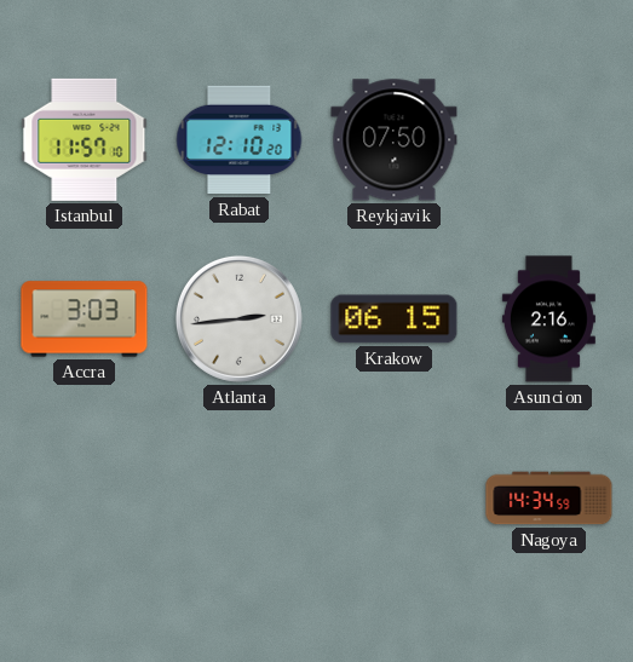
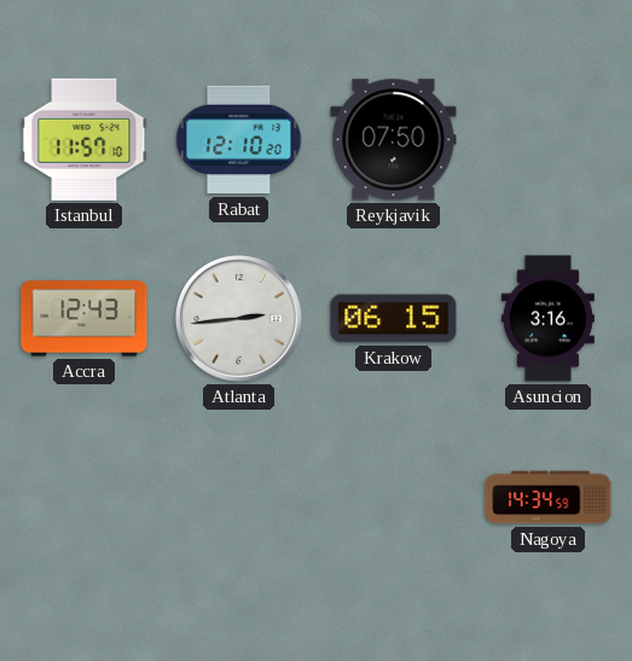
Accra: 3:03 -> 12:43
Asuncion: 2:16 -> 3:16
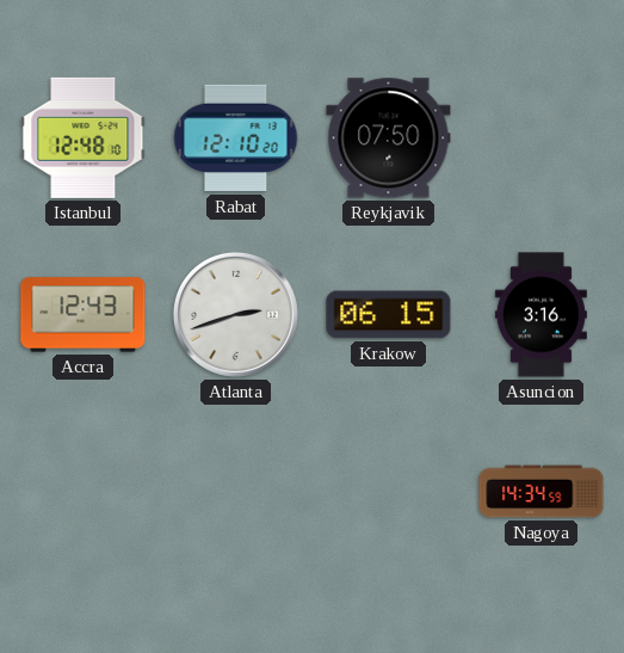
Istanbul: 11:57 -> 12:48
Atlanta: 2:44 -> 2:42
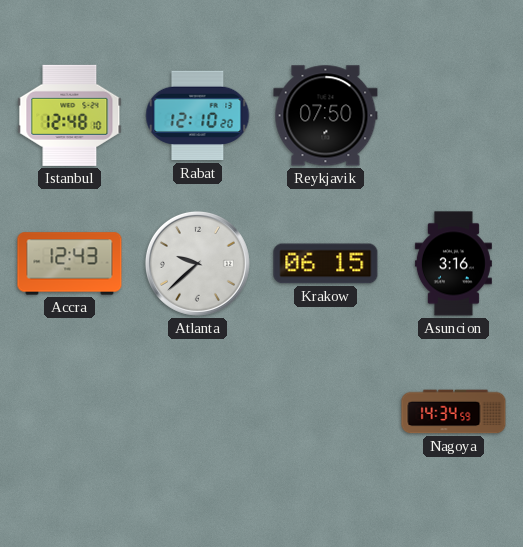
Atlanta: 2:42 -> 9:38
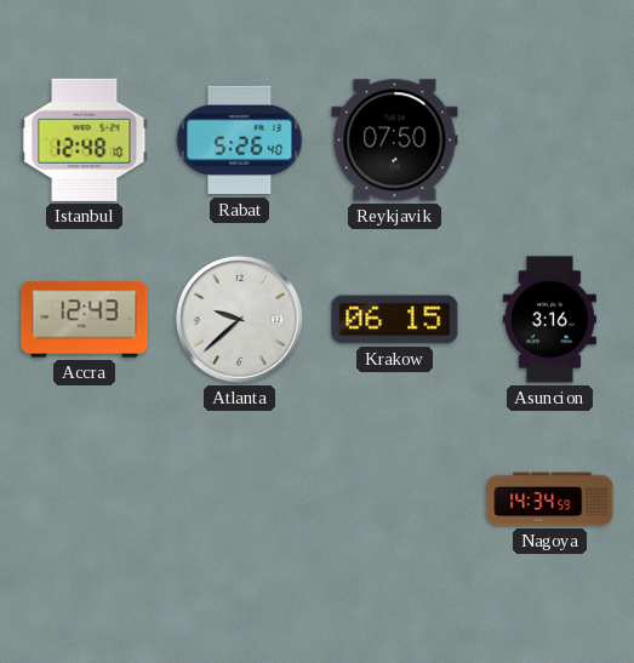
Rabat: 12:10 -> 5:26
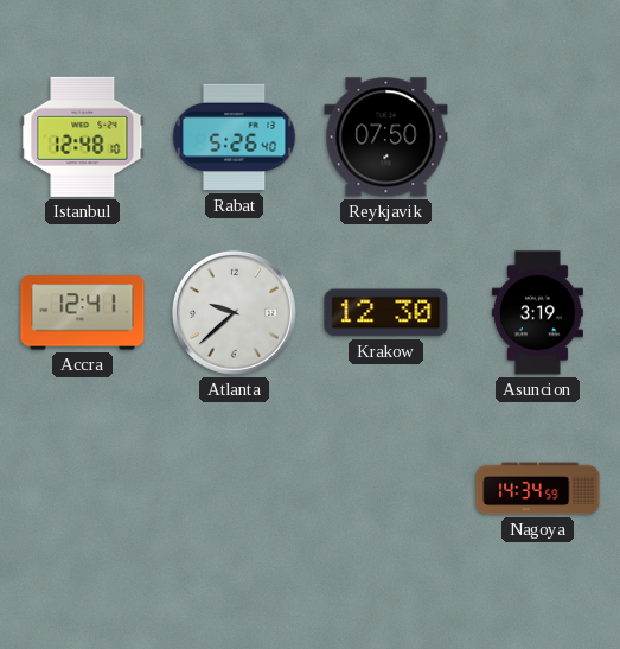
Accra: 12:43 -> 12:41
Krakow: 06:15 -> 12:30
Asuncion: 3:16 -> 3:19
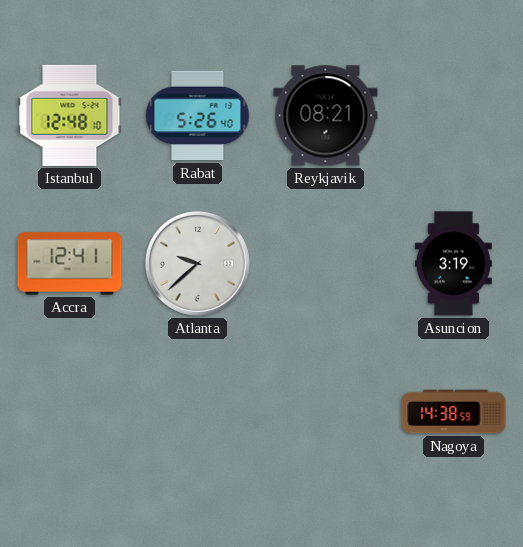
Reykjavik: 07:50 -> 08:21
Krakow: 12:30 -> none
Nagoya: 14:34 -> 14:38
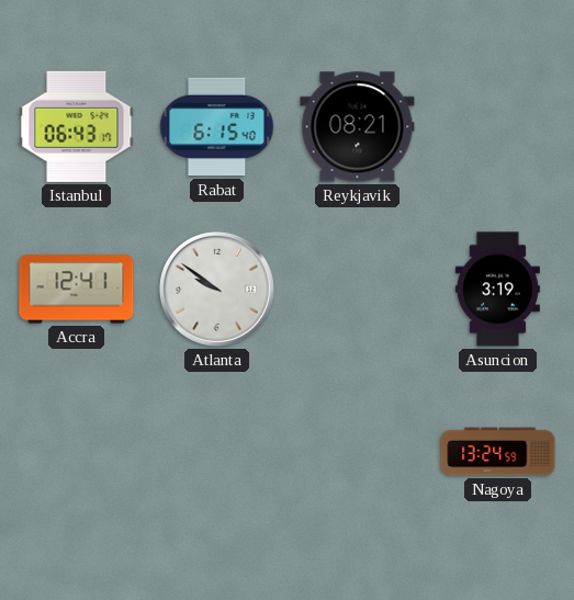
Istanbul: 12:48 -> 06:43
Rabat: 5:26 -> 6:15
Atlanta: 9:38 -> 9:51
Nagoya: 14:38 -> 13:24
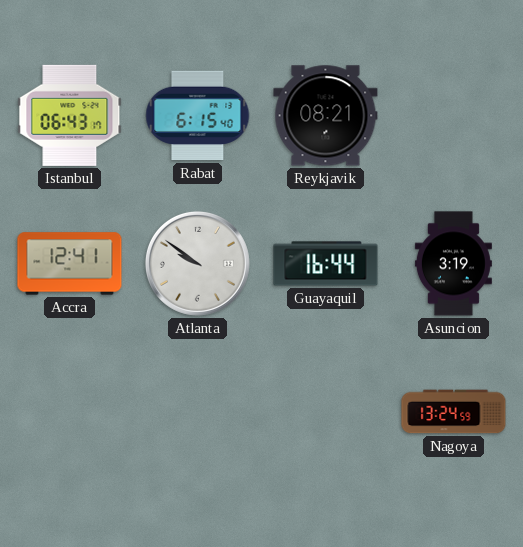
Guayaquil: none -> 16:44
